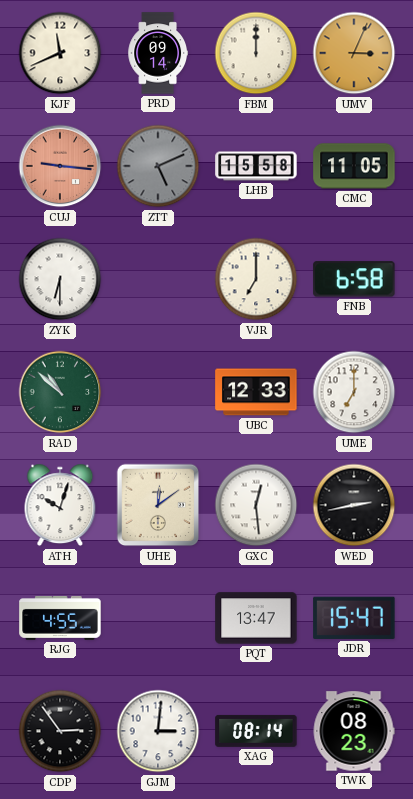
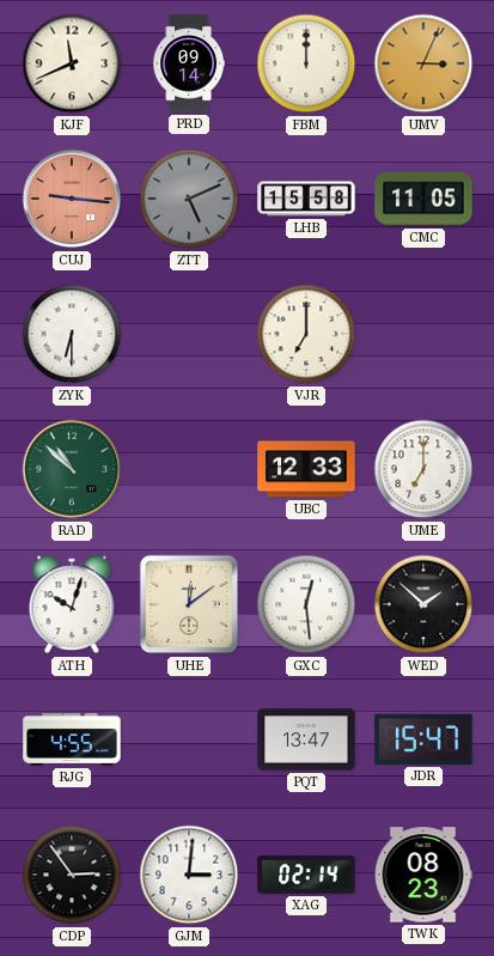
FNB: 6:58 -> none
WED: 2:43 -> 1:52
XAG: 08:14 -> 02:14
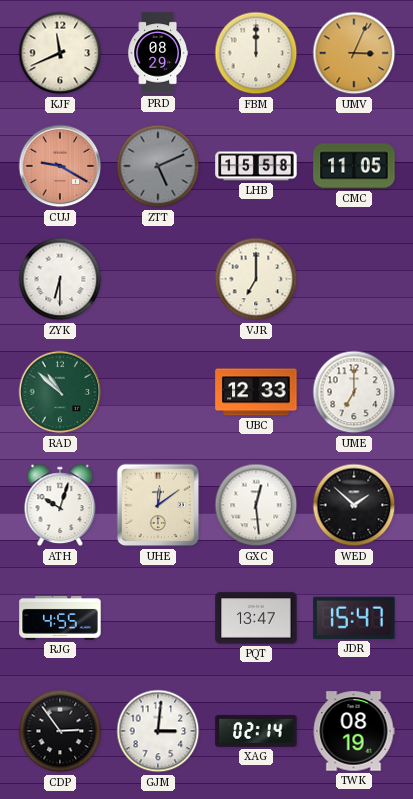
PRD: 09:14 -> 08:29
CUJ: 9:16 -> 9:20
TWK: 08:23 -> 08:19
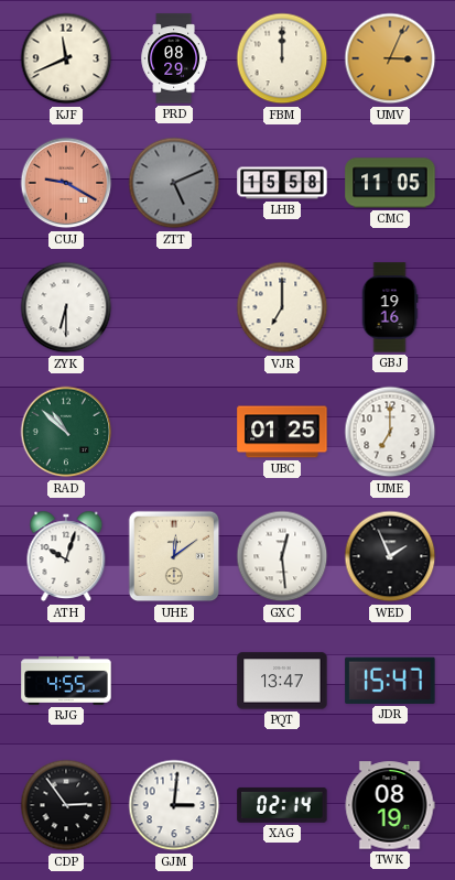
GBJ: none -> 19:16
UBC: 12:33 -> 01:25
WED: 1:52 -> 1:56
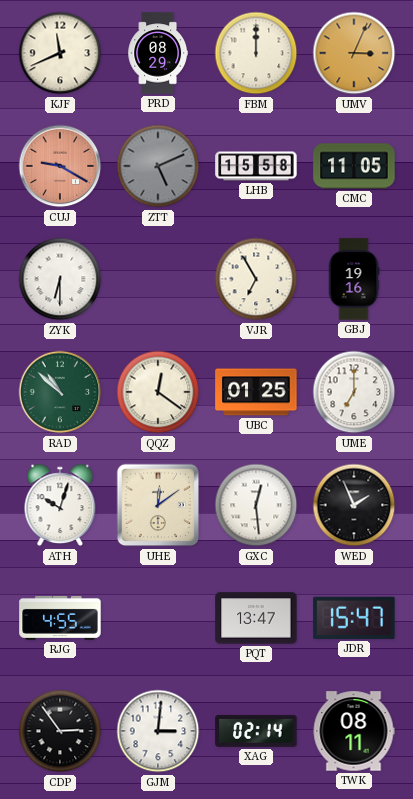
VJR: 7:00 -> 6:55
QQZ: none -> 12:21
TWK: 08:19 -> 08:11
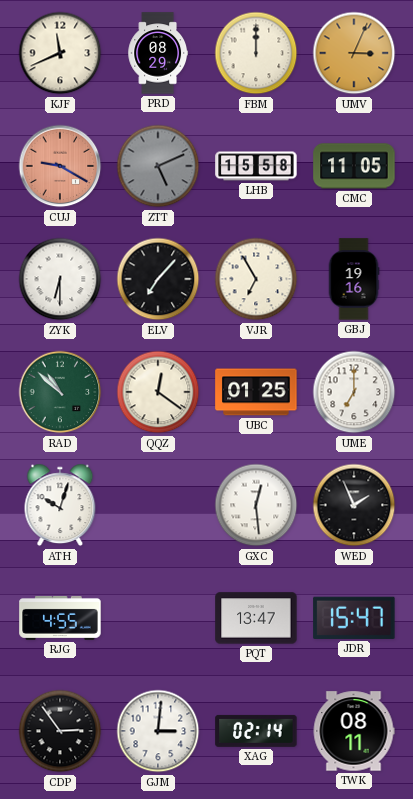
ELV: none -> 7:07
UHE: 12:09 -> none
